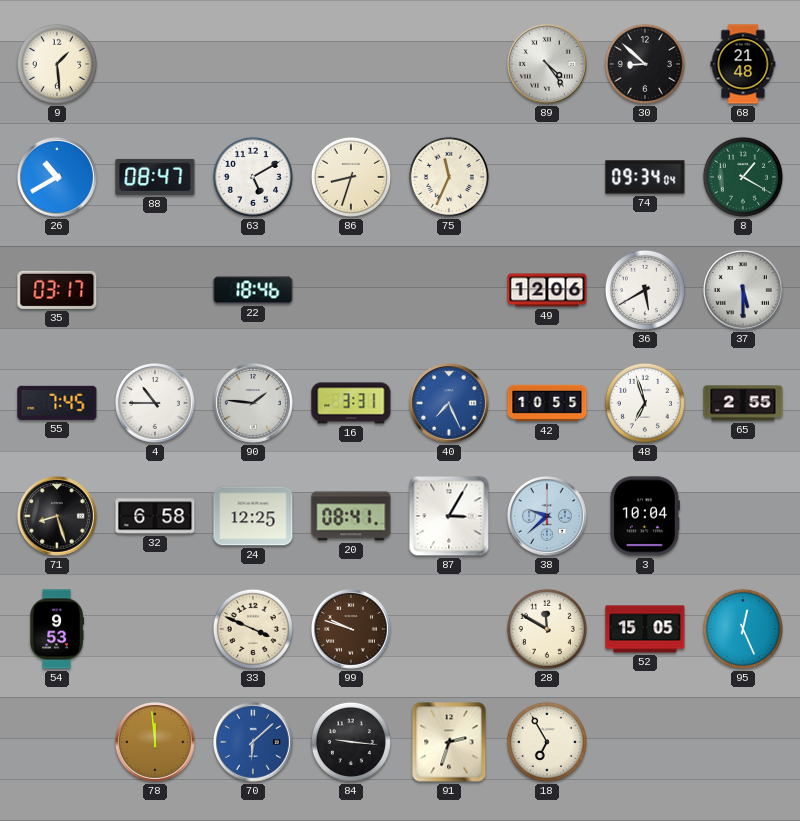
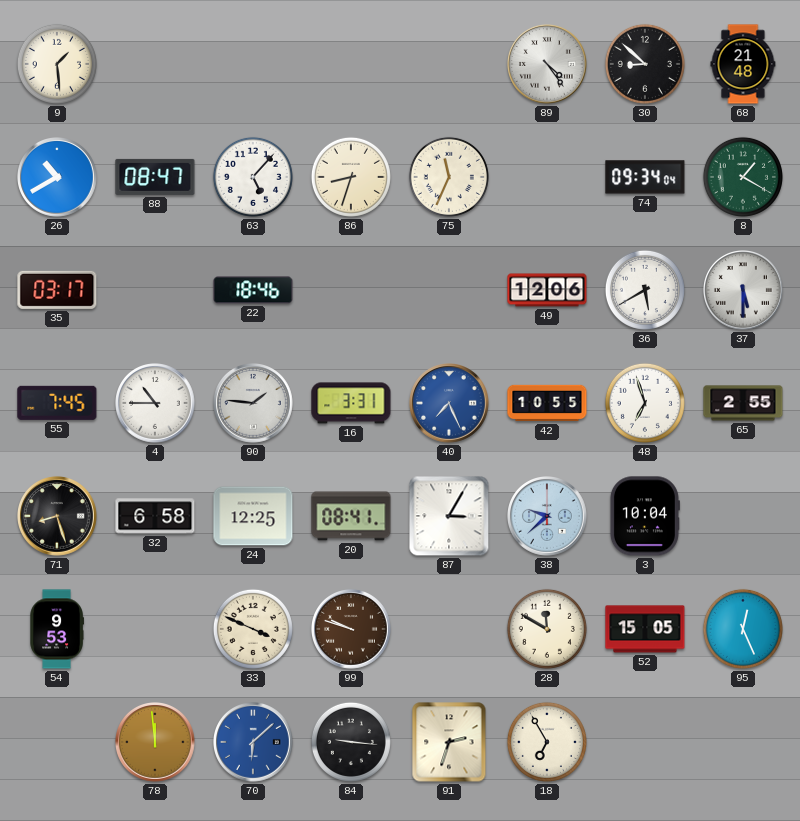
63: 5:10 -> 5:07
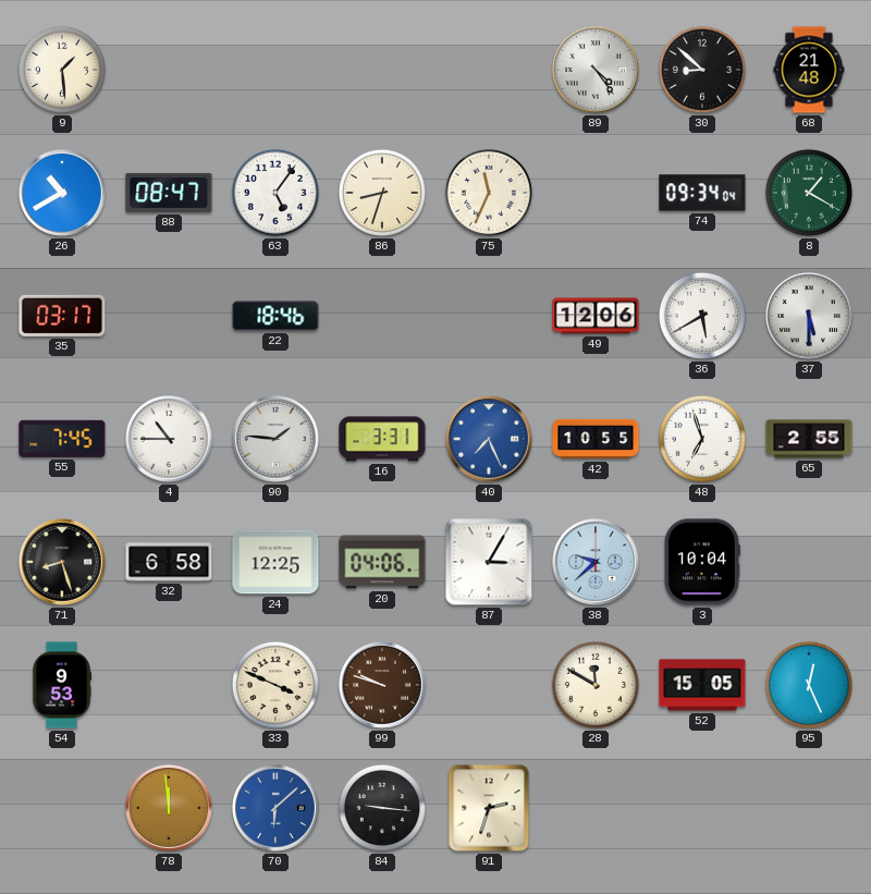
63: 5:07 -> 5:06
20: 08:41 -> 04:06
18: 6:55 -> none
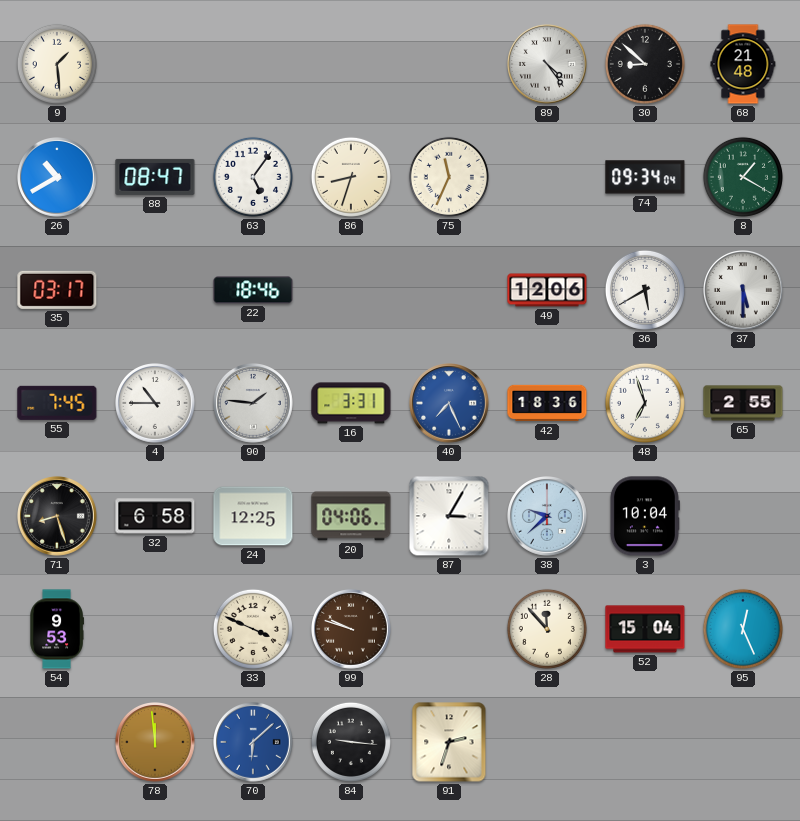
42: 10:55 -> 18:36
28: 11:50 -> 11:53
52: 15:05 -> 15:04
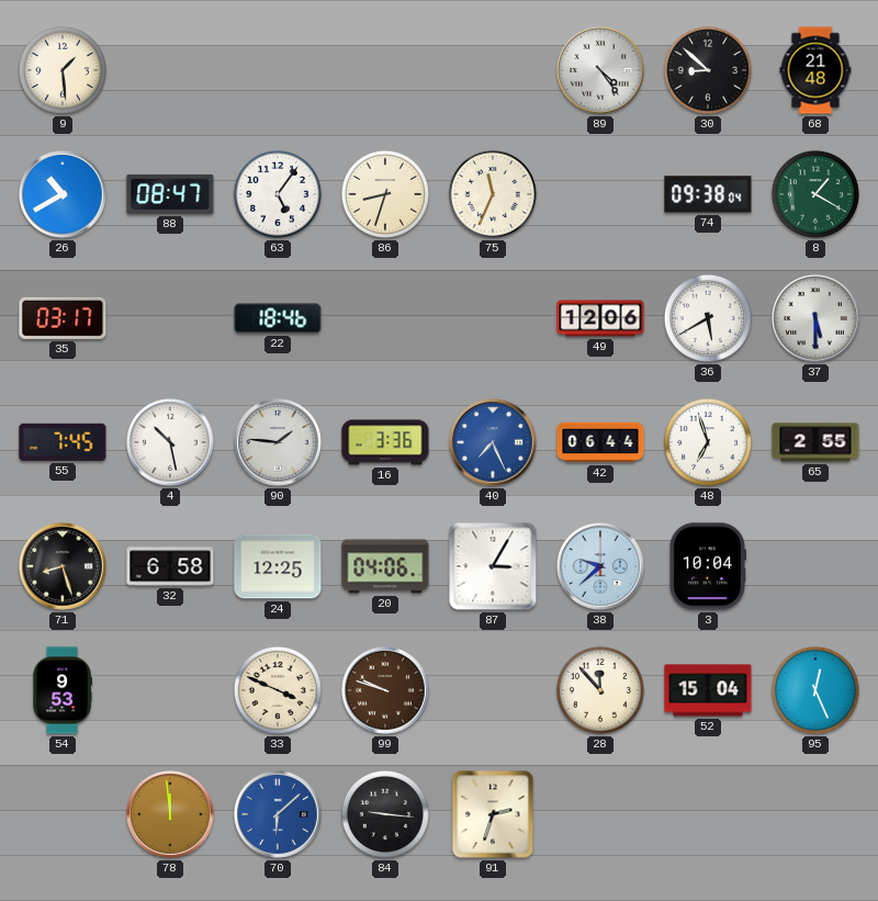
74: 09:34 -> 09:38
4: 10:45 -> 10:28
16: 3:31 -> 3:36
42: 18:36 -> 06:44
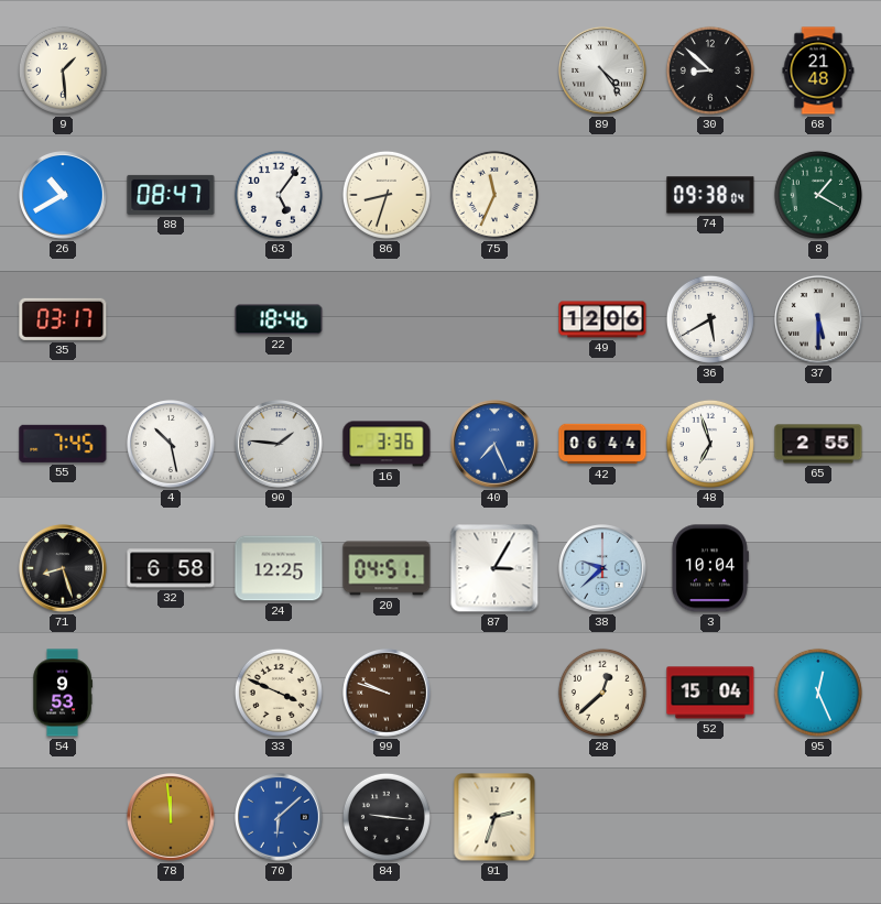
20: 04:06 -> 04:51
28: 11:53 -> 12:38
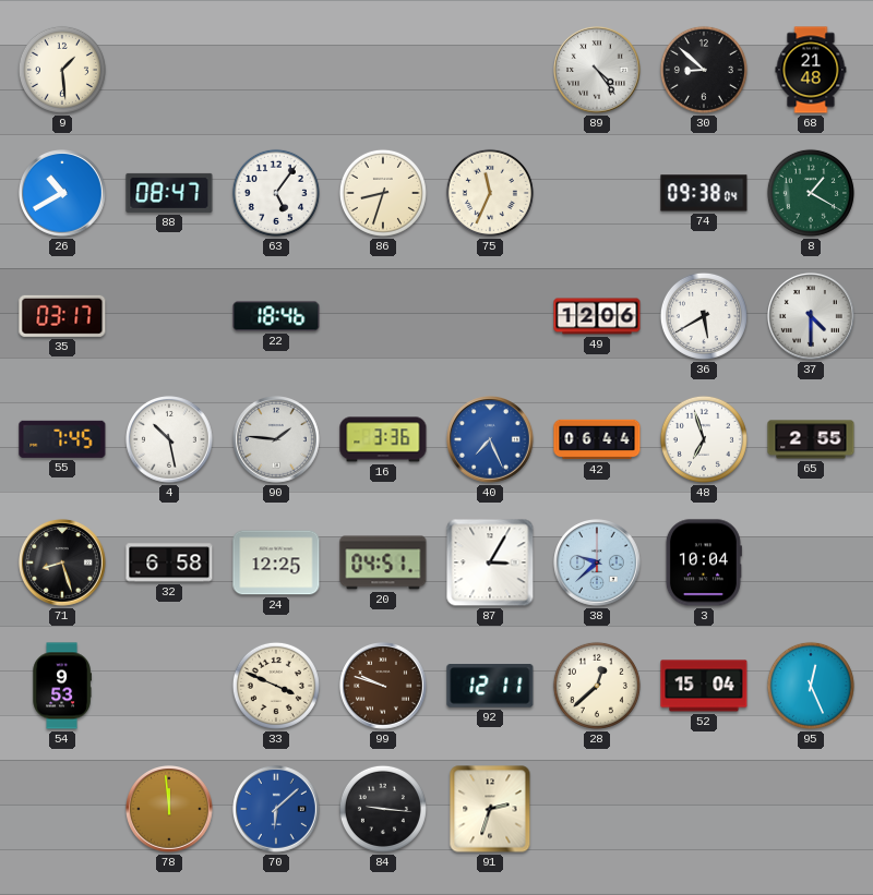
37: 5:30 -> 4:30
92: none -> 12:11
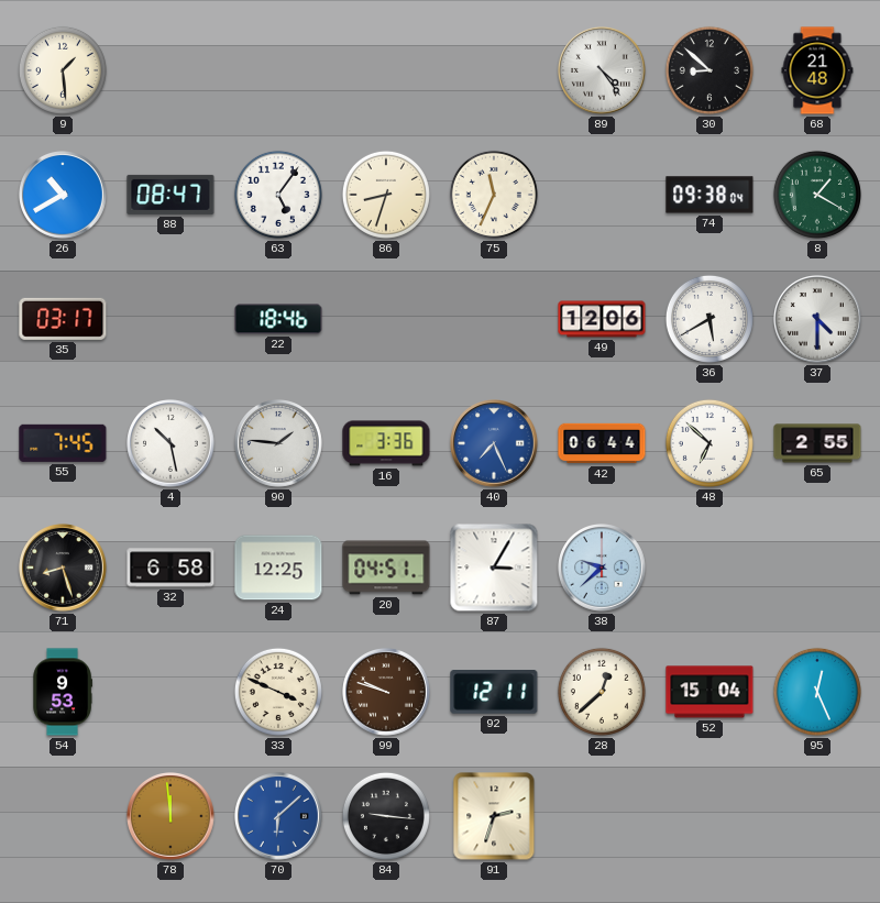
48: 6:57 -> 6:52
3: 10:04 -> none
